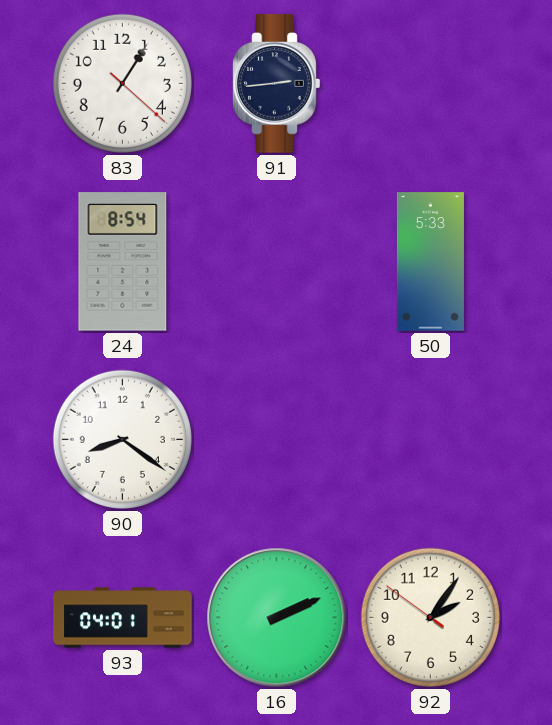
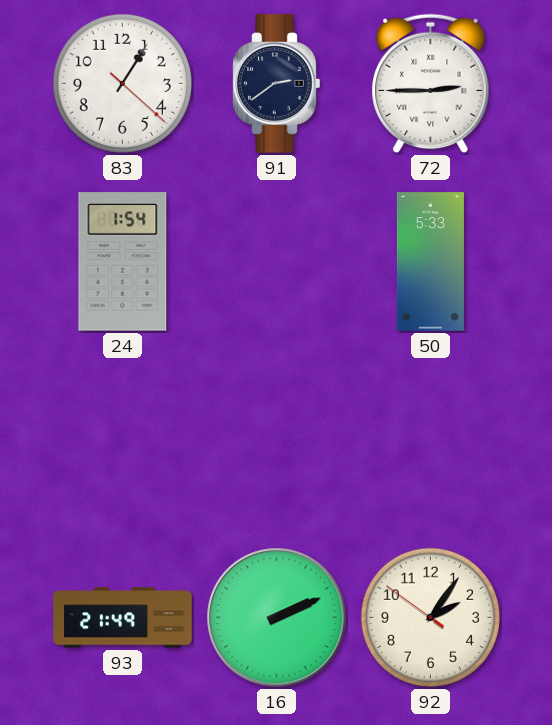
91: 2:44 -> 2:39
72: none -> 2:45
24: 8:54 -> 1:54
90: 8:21 -> none
93: 04:01 -> 21:49
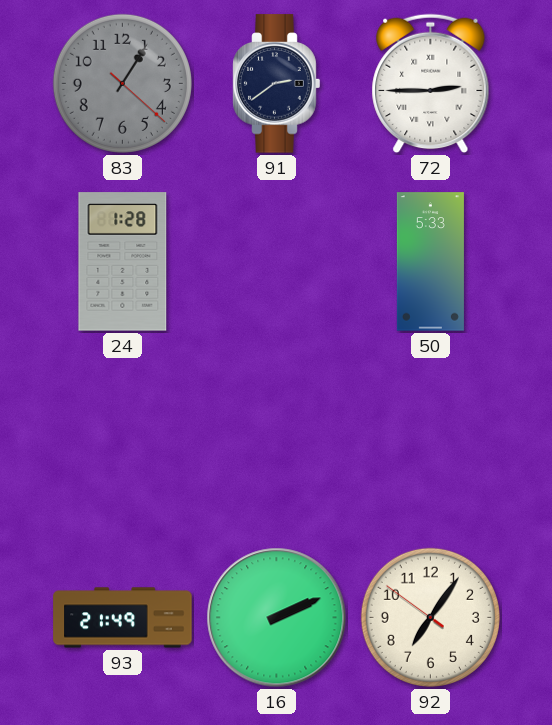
83 dial: white -> grey
24: 1:54 -> 1:28
92: 2:05 -> 7:05
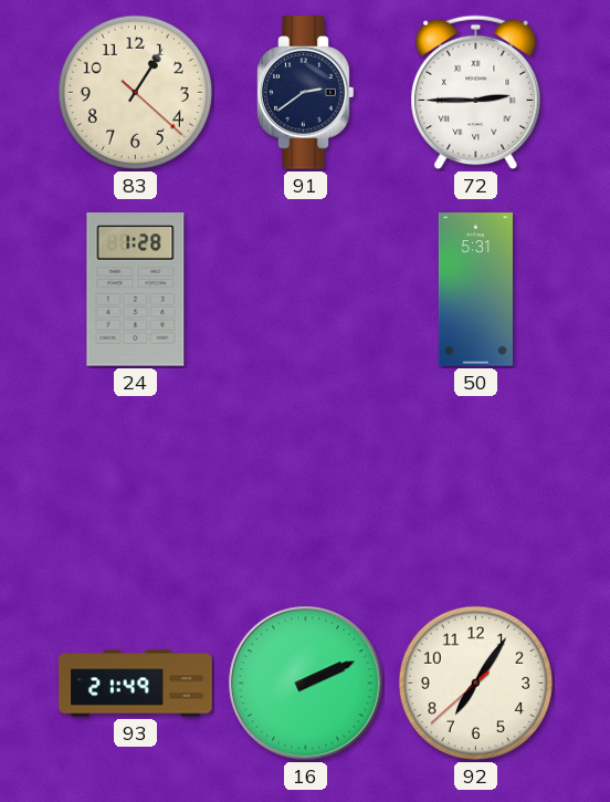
83 dial: grey -> cream
50: 5:33 -> 5:31
92: 7:05:51 -> 7:05:38
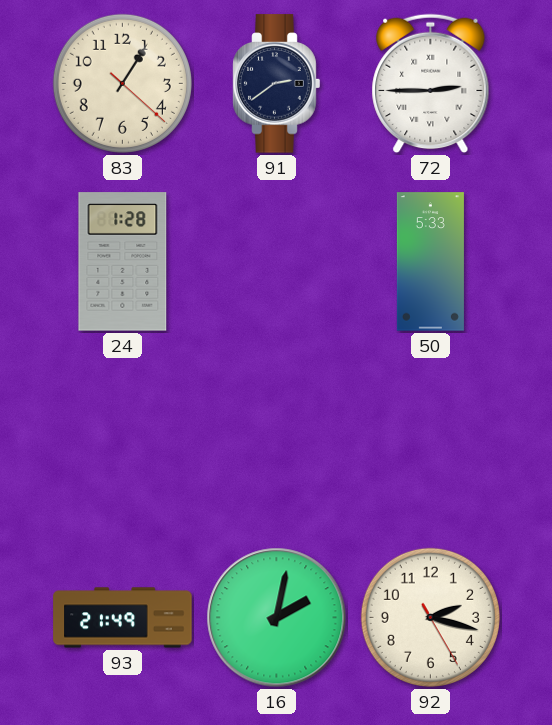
50: 5:31 -> 5:33
16: 2:11 -> 2:02
92: 7:05 -> 2:17
